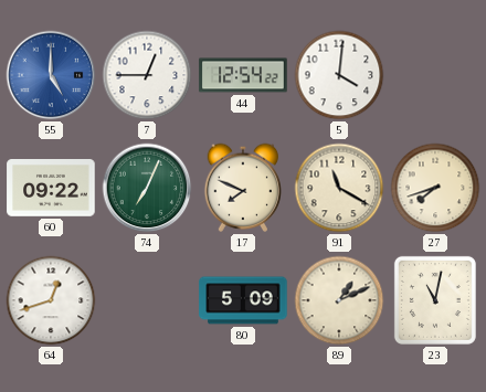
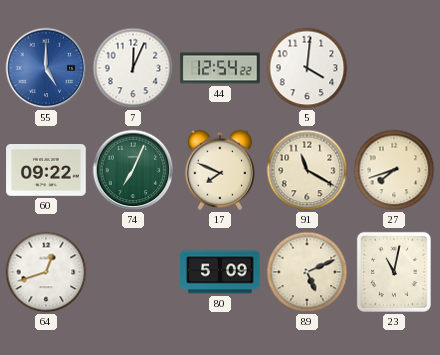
7: 12:45 -> 12:04
89: 1:11 -> 5:11
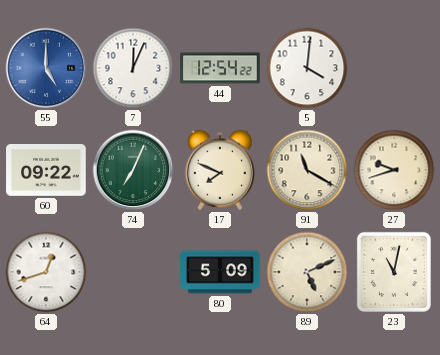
27: 7:42 -> 9:42
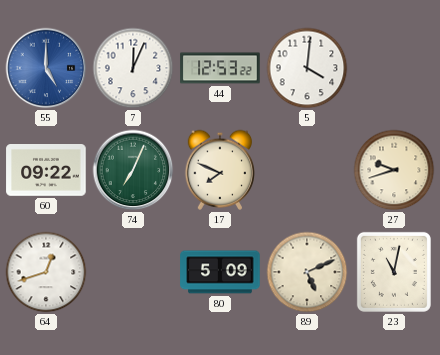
44: 12:54 -> 12:53
91: 11:20 -> none
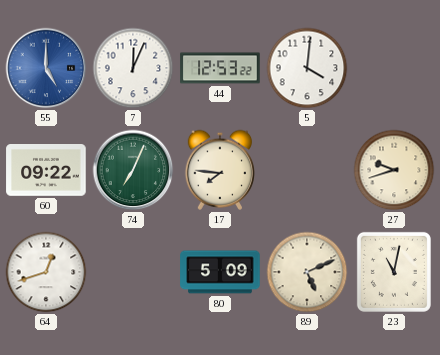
17: 7:49 -> 7:46
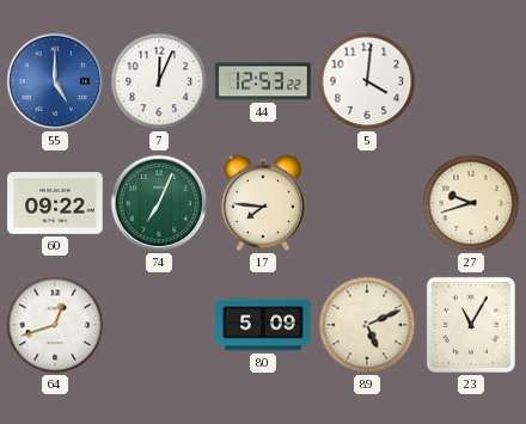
23: 11:02 -> 11:05
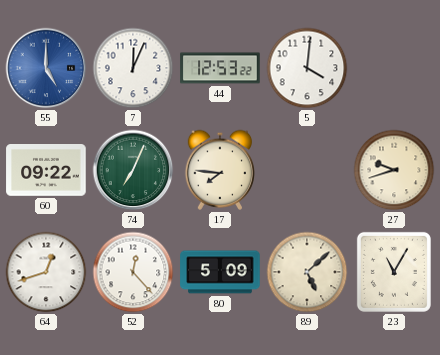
52: none -> 12:23
89: 5:11 -> 5:08
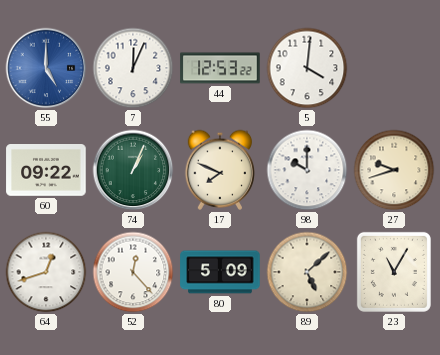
74: 7:04 -> 1:04
17: 7:46 -> 7:49
98: none -> 10:00
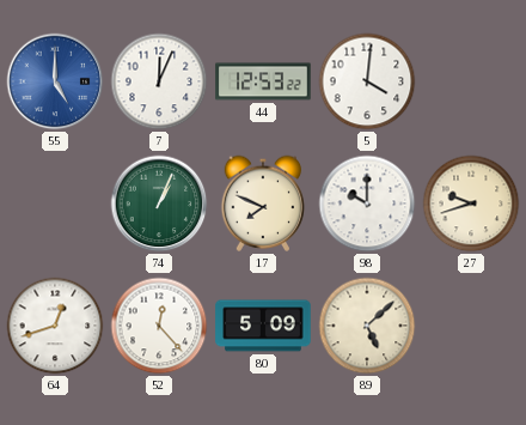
60: 09:22 -> none
23: 11:05 -> none
